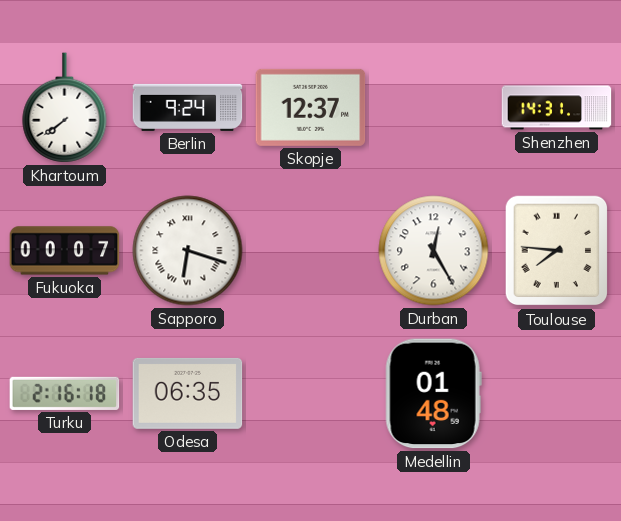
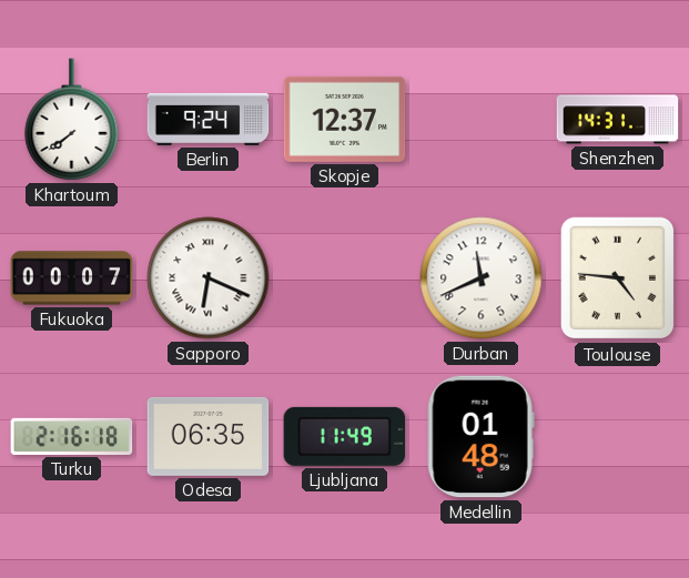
Sapporo: 6:18 -> 6:19
Durban: 12:25 -> 11:41
Toulouse: 7:46 -> 4:46
Ljubljana: none -> 11:49
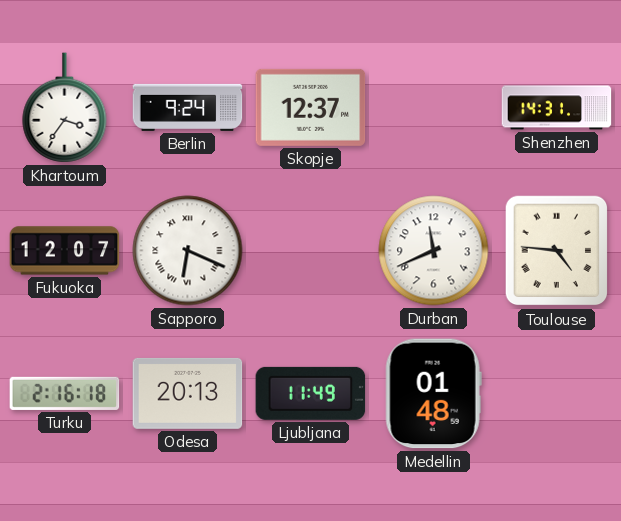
Khartoum: 7:39 -> 3:36
Fukuoka: 00:07 -> 12:07
Odesa: 06:35 -> 20:13
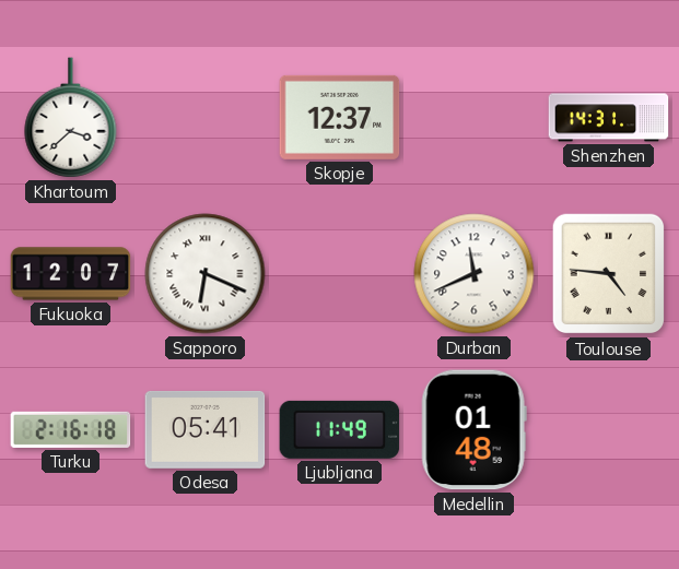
Khartoum: 3:36 -> 3:38
Berlin: 9:24 -> none
Odesa: 20:13 -> 05:41
